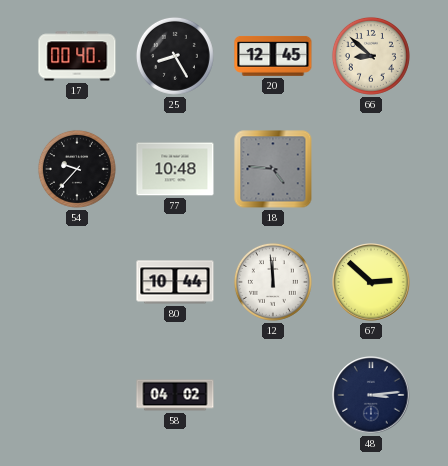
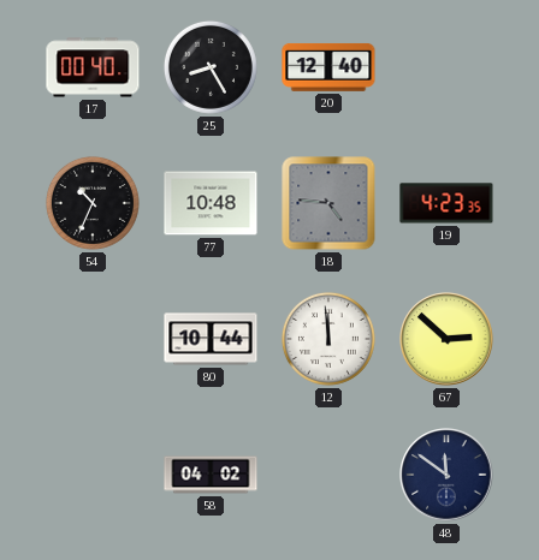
20: 12:45 -> 12:40
66: 8:52 -> none
54: 9:37 -> 10:34
19: none -> 4:23
48: 3:14 -> 11:51
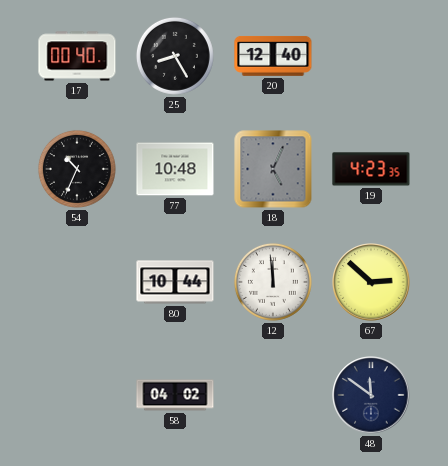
18: 4:46 -> 5:04
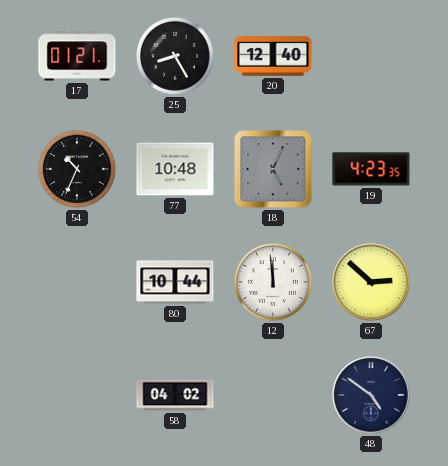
17: 00:40 -> 01:21
48: 11:51 -> 4:51
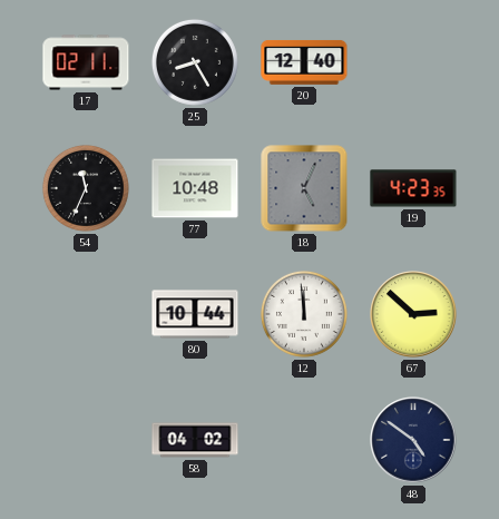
17: 01:21 -> 02:11
54: 10:34 -> 11:34
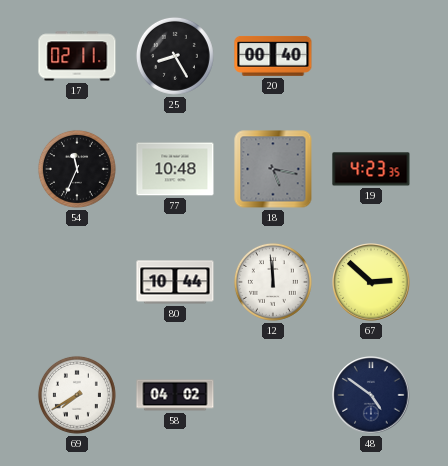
20: 12:40 -> 00:40
18: 5:04 -> 5:17
69: none -> 7:40
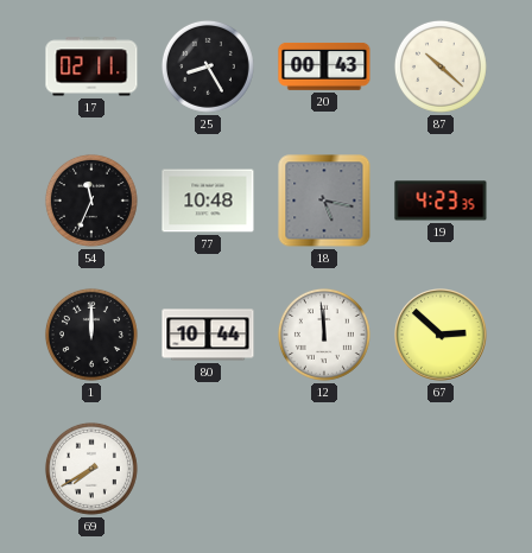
20: 00:40 -> 00:43
87: none -> 10:22
1: none -> 12:00
58: 04:02 -> none
48: 4:51 -> none
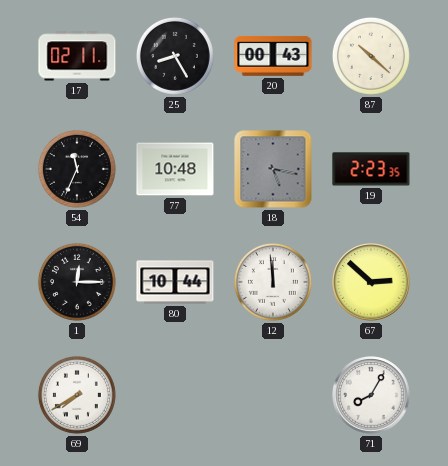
19: 4:23 -> 2:23
1: 12:00 -> 12:15
71: none -> 8:05
